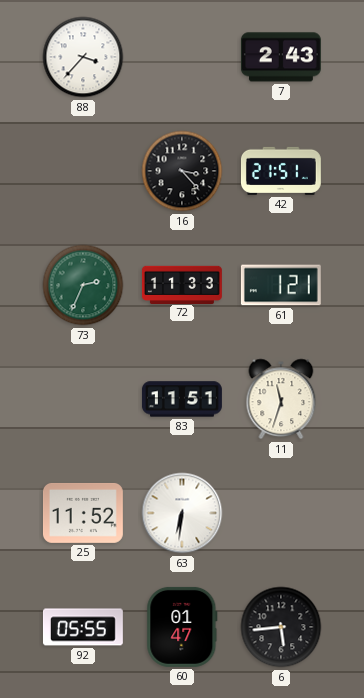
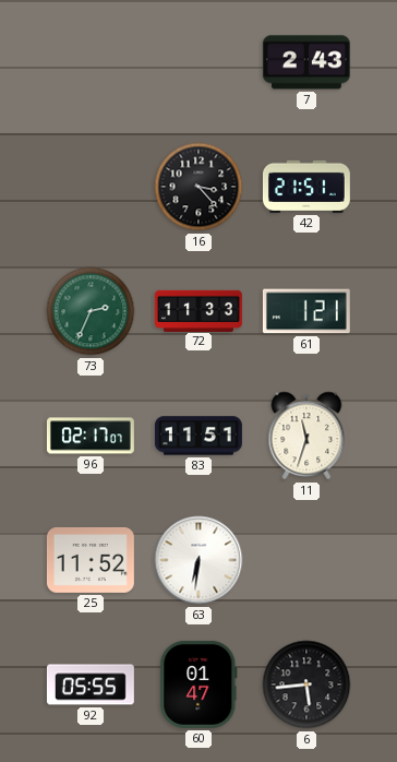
88: 3:37 -> none
96: none -> 02:17
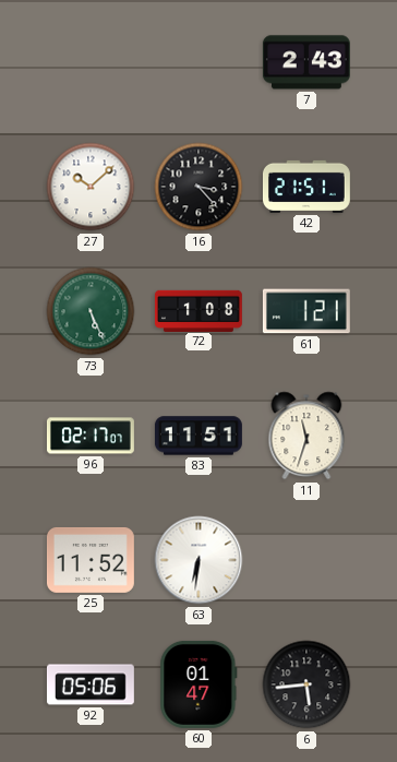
27: none -> 10:08
73: 2:34 -> 5:26
72: 11:33 -> 1:08
92: 05:55 -> 05:06
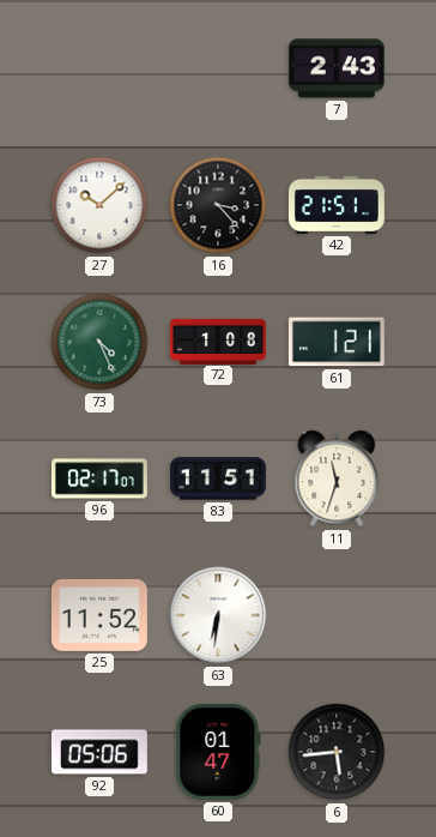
73: 5:26 -> 4:26
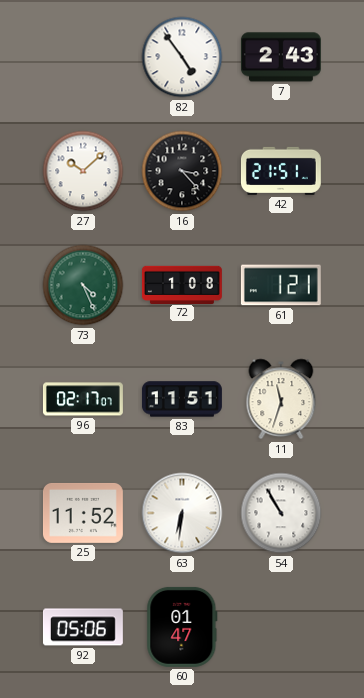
82: none -> 4:54
54: none -> 10:55
6: 5:44 -> none
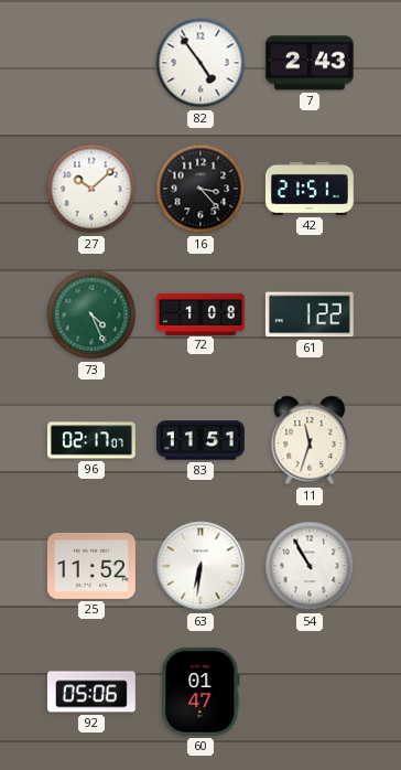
61: 1:21 -> 1:22
